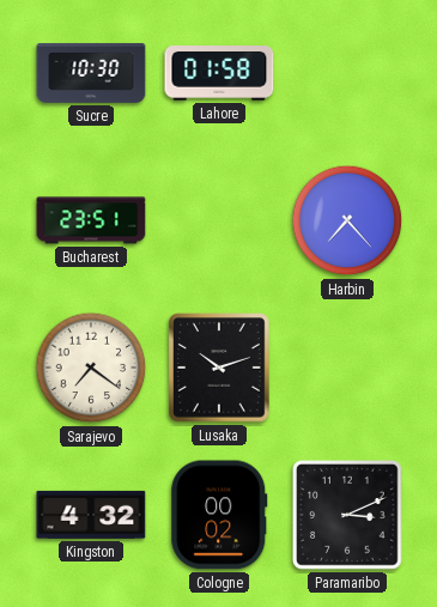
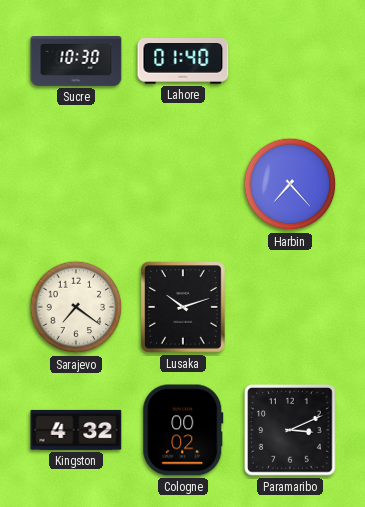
Lahore: 01:58 -> 01:40
Bucharest: 23:51 -> none
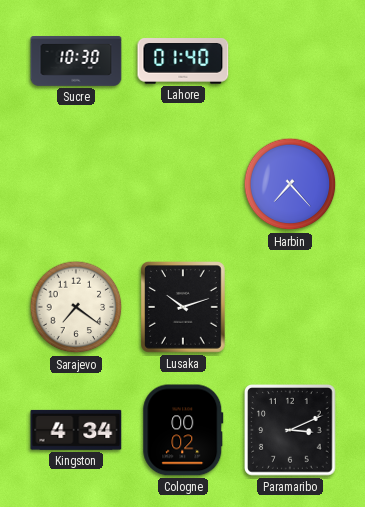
Kingston: 4:32 -> 4:34
